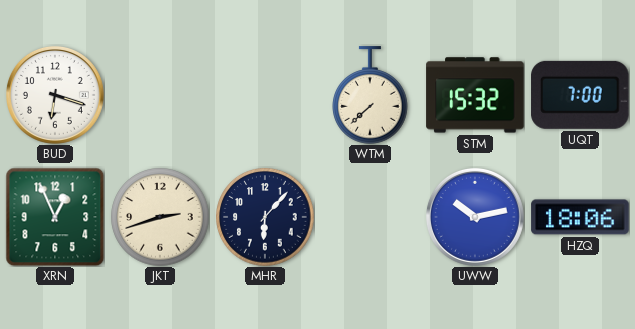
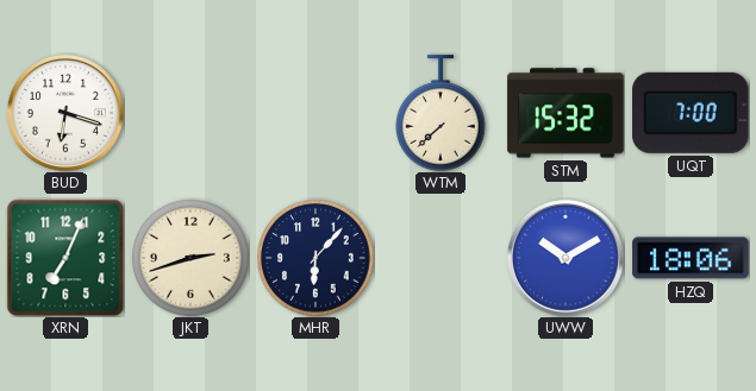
XRN: 12:56 -> 7:04
UWW: 10:13 -> 10:10
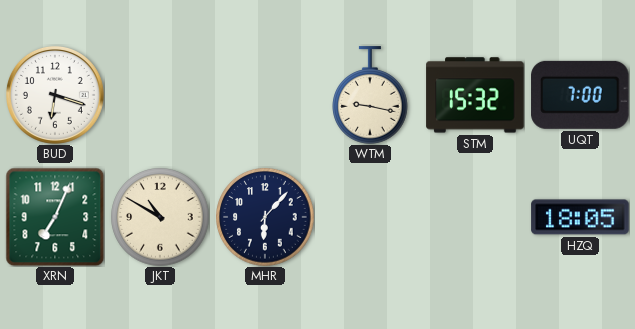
WTM: 7:38 -> 9:17
JKT: 2:42 -> 10:50
UWW: 10:10 -> none
HZQ: 18:06 -> 18:05
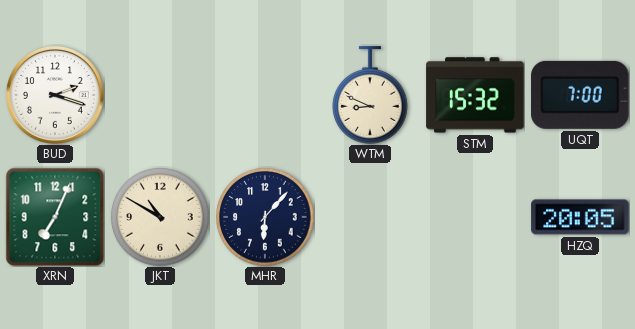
BUD: 6:18 -> 2:18
WTM: 9:17 -> 8:49
HZQ: 18:05 -> 20:05
